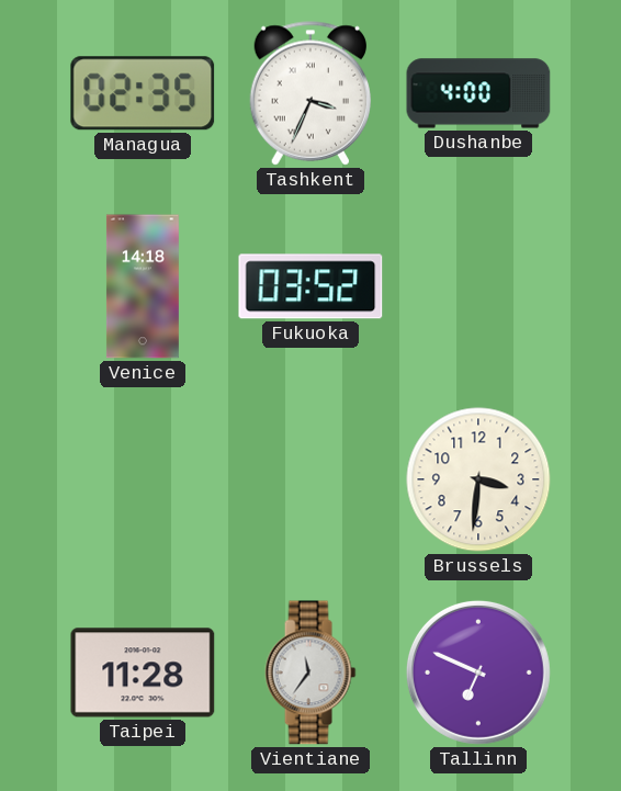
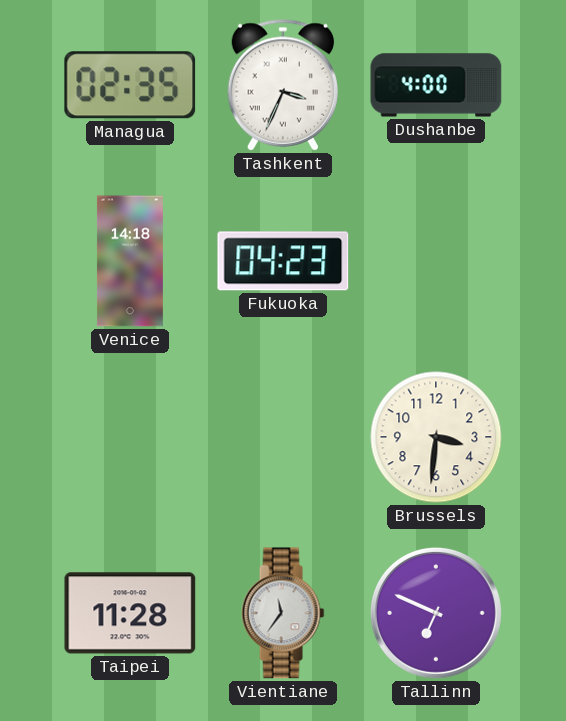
Fukuoka: 03:52 -> 04:23
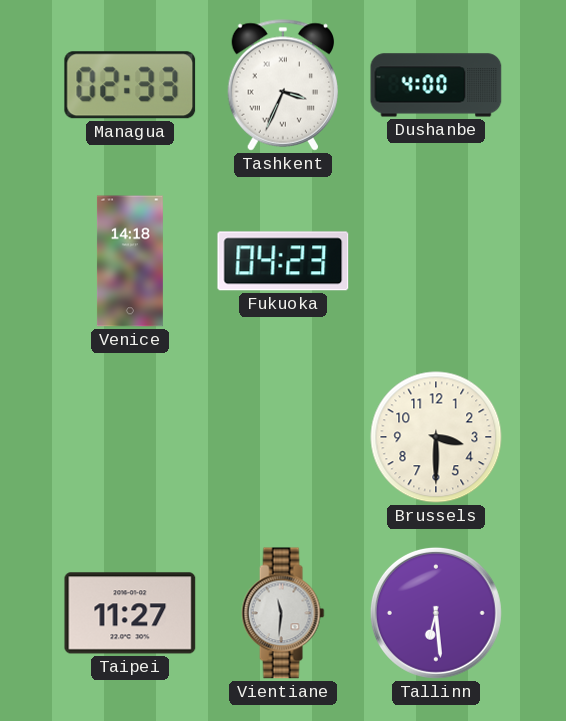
Managua: 02:35 -> 02:33
Brussels: 3:31 -> 3:30
Taipei: 11:28 -> 11:27
Vientiane: 11:36 -> 11:31
Tallinn: 6:49 -> 6:29
